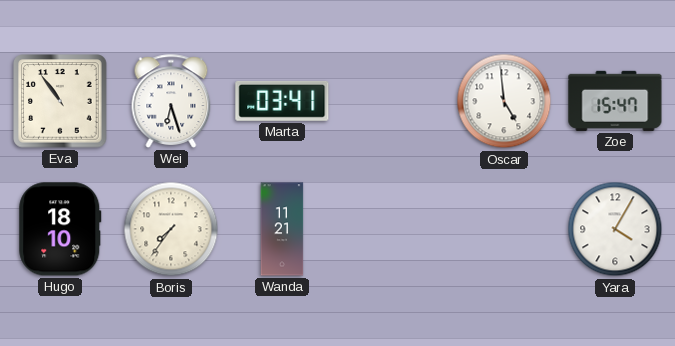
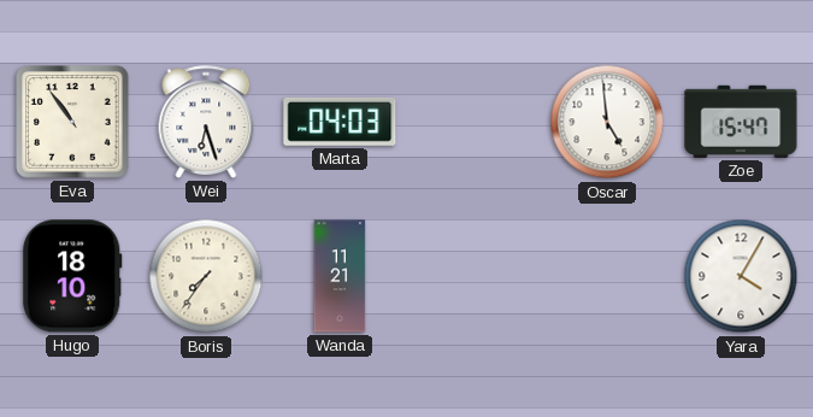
Marta: 03:41 -> 04:03
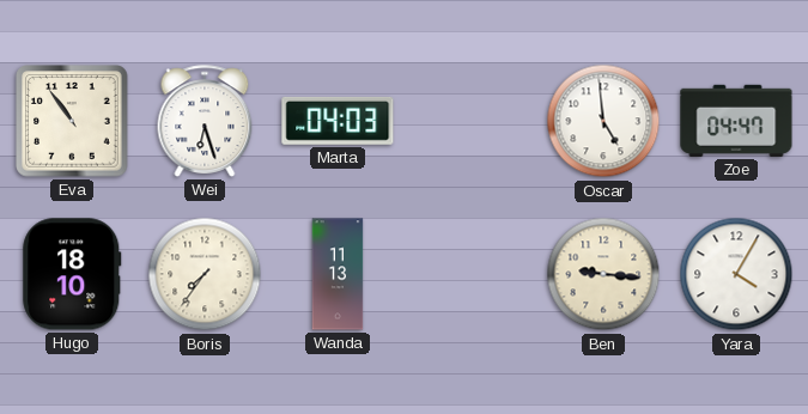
Zoe: 15:47 -> 04:47
Wanda: 11:21 -> 11:13
Ben: none -> 9:16
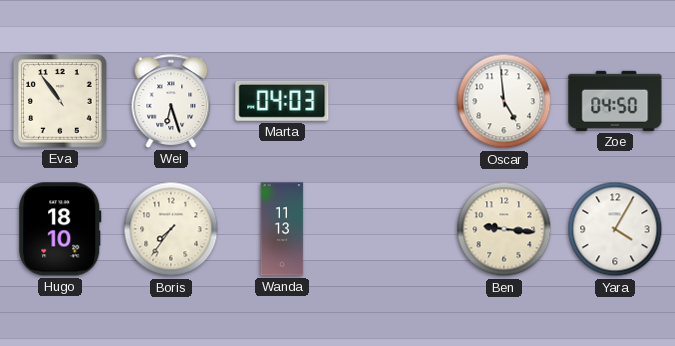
Zoe: 04:47 -> 04:50
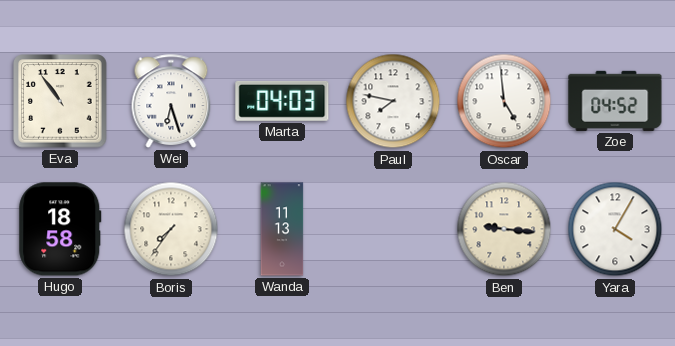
Paul: none -> 7:47
Zoe: 04:50 -> 04:52
Hugo: 18:10 -> 18:58
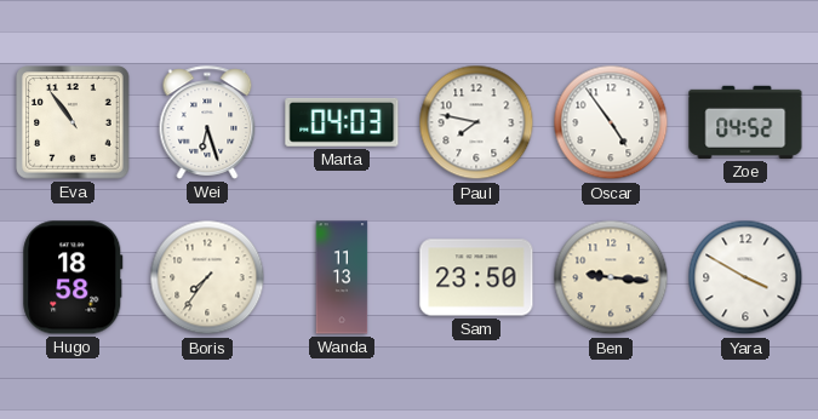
Oscar: 4:59 -> 4:54
Sam: none -> 23:50
Yara: 4:05 -> 3:50
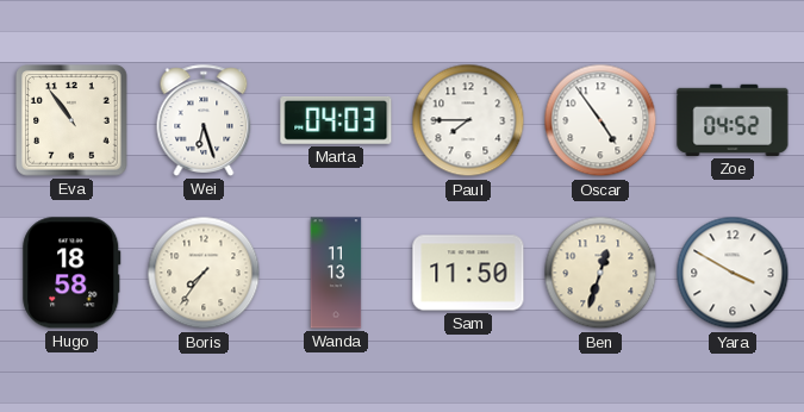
Paul: 7:47 -> 7:45
Sam: 23:50 -> 11:50
Ben: 9:16 -> 12:33
